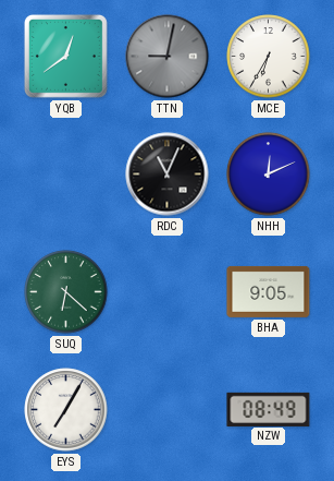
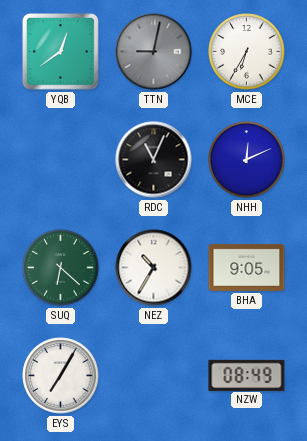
NEZ: none -> 10:35
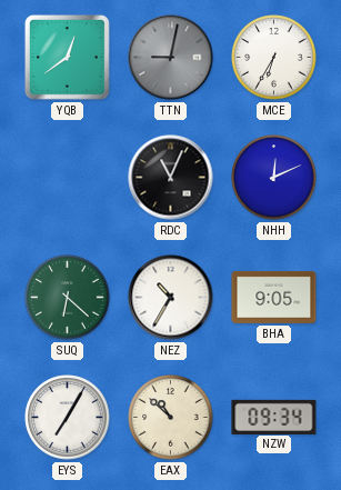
EAX: none -> 10:52
NZW: 08:49 -> 09:34
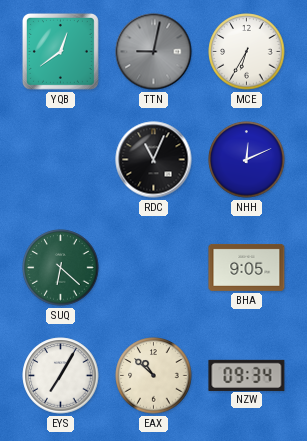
NEZ: 10:35 -> none
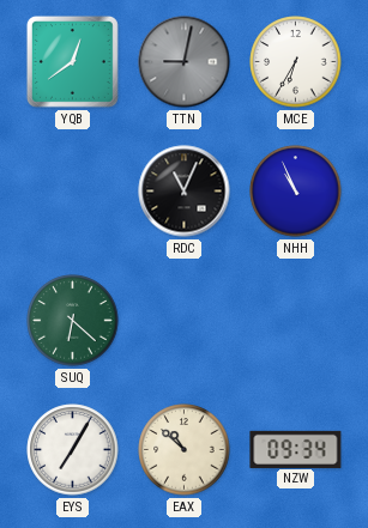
NHH: 12:11 -> 10:56
BHA: 9:05 -> none
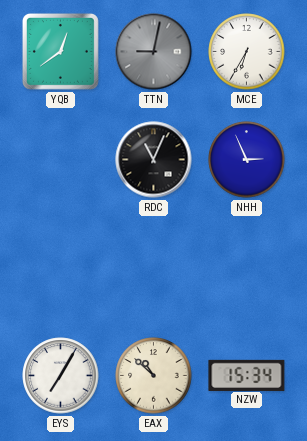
NHH: 10:56 -> 2:56
SUQ: 6:22 -> none
NZW: 09:34 -> 15:34
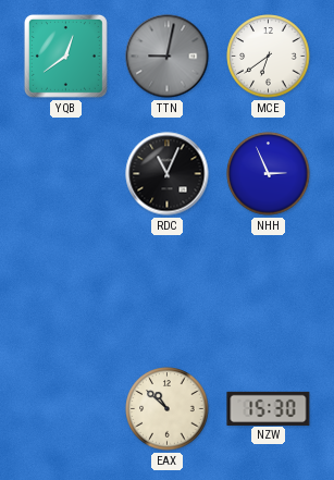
MCE: 6:35 -> 6:39
EYS: 7:05 -> none
NZW: 15:34 -> 15:30
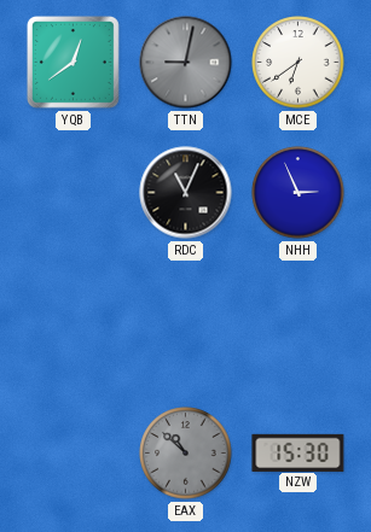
EAX dial: cream -> grey
